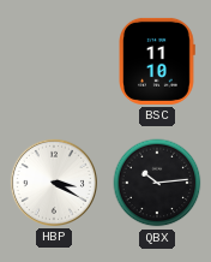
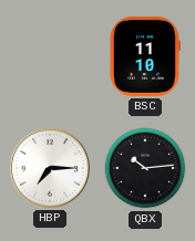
HBP: 3:20 -> 7:15
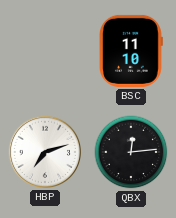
HBP: 7:15 -> 7:12
QBX: 10:14 -> 12:14
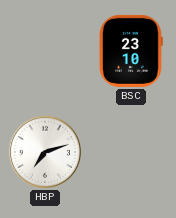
BSC: 11:10 -> 23:10
QBX: 12:14 -> none
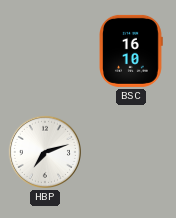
BSC: 23:10 -> 16:10
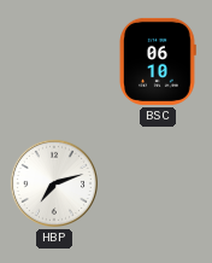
BSC: 16:10 -> 06:10
